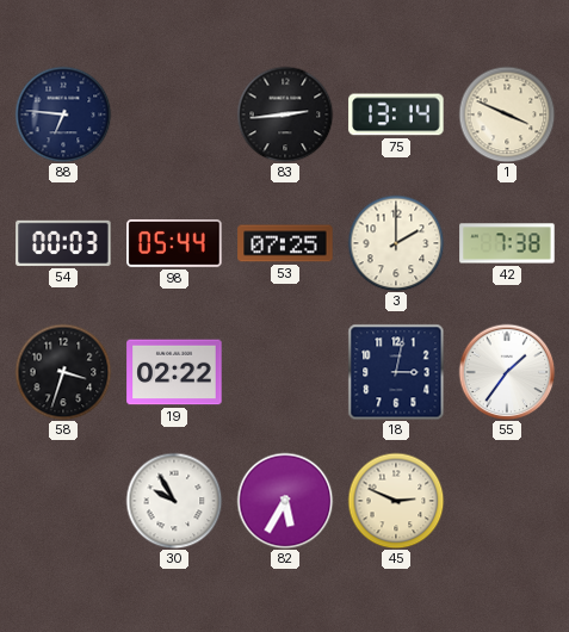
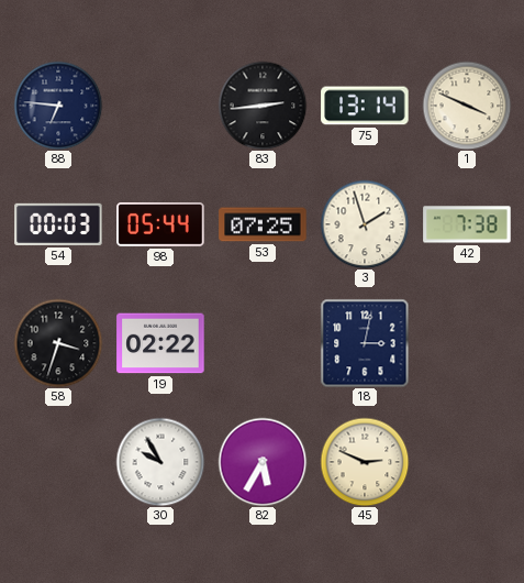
3: 2:00 -> 1:57
55: 1:36 -> none
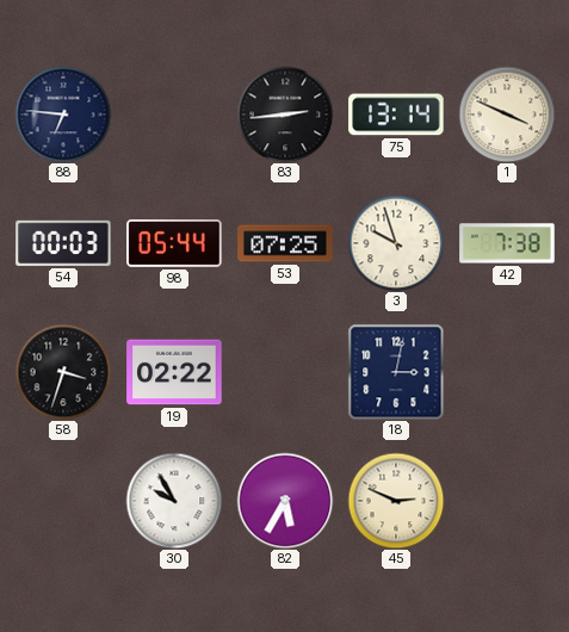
3: 1:57 -> 9:57
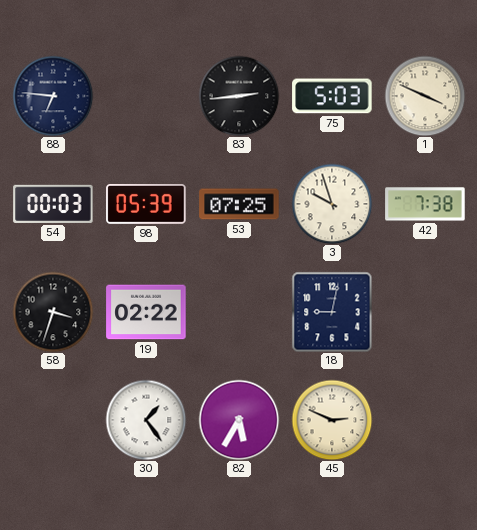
75: 13:14 -> 5:03
98: 05:44 -> 05:39
18: 3:02 -> 9:02
30: 9:55 -> 1:24
